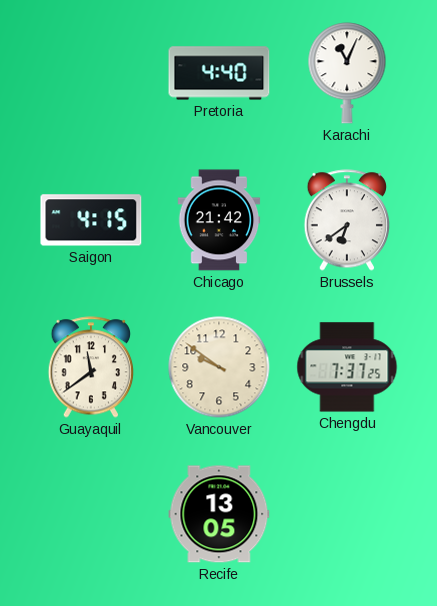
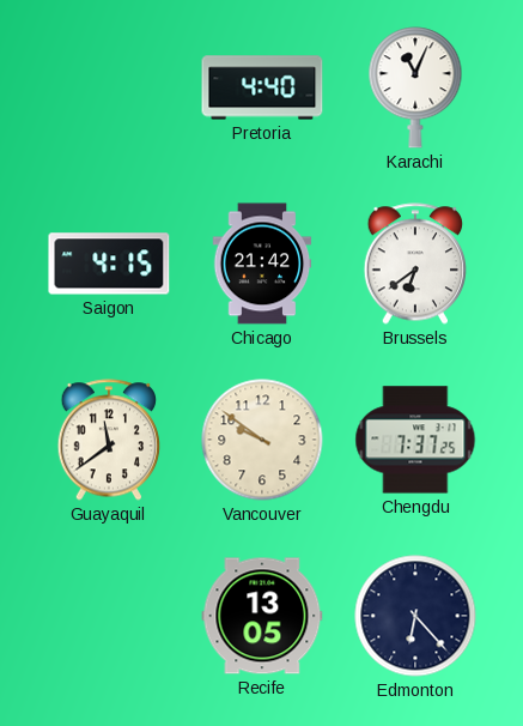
Edmonton: none -> 6:23
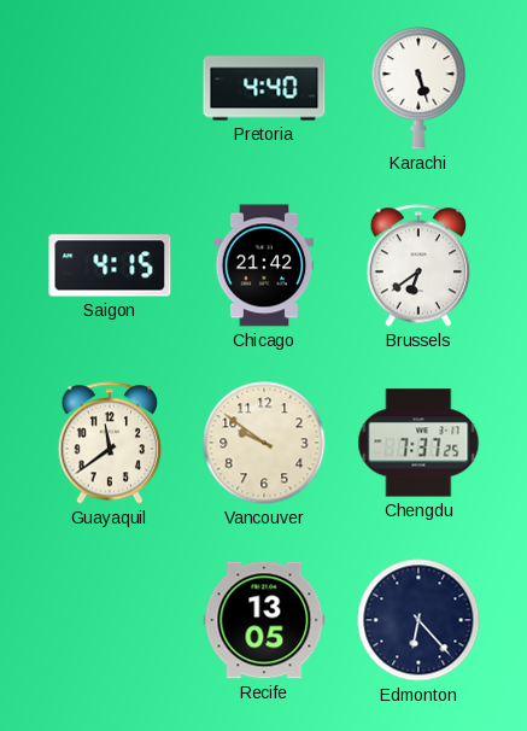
Karachi: 11:04 -> 5:27
